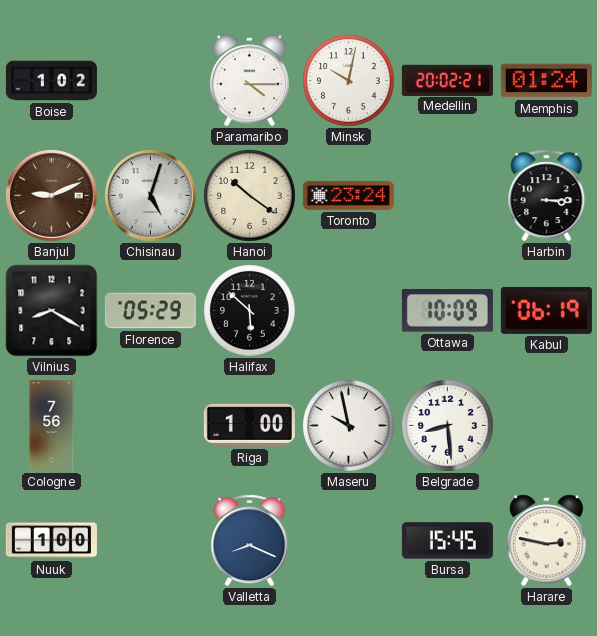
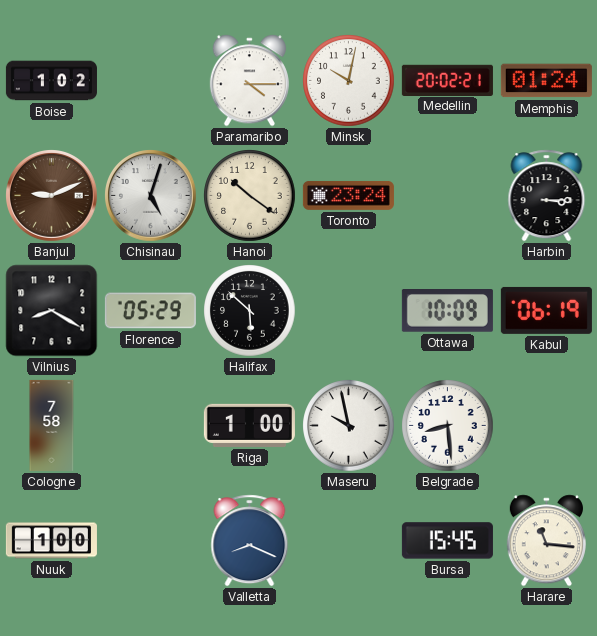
Cologne: 7:56 -> 7:58
Harare: 2:47 -> 11:16
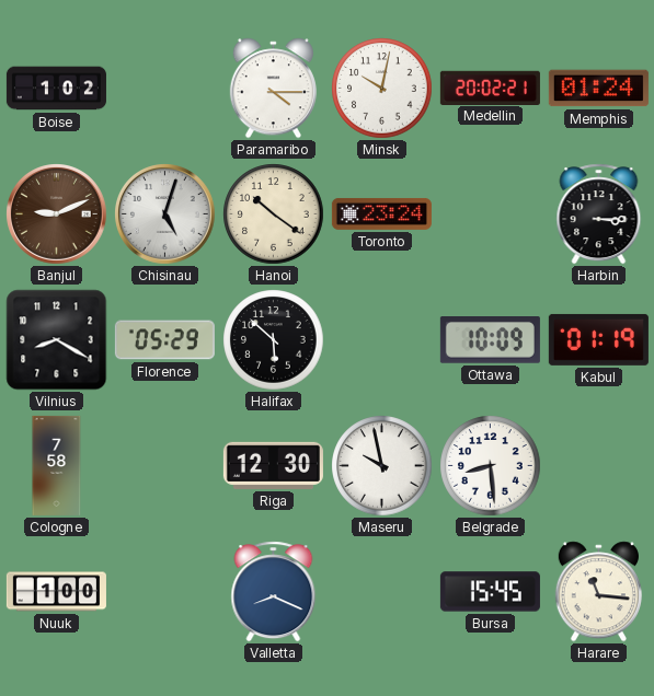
Kabul: 06:19 -> 01:19
Riga: 1:00 -> 12:30
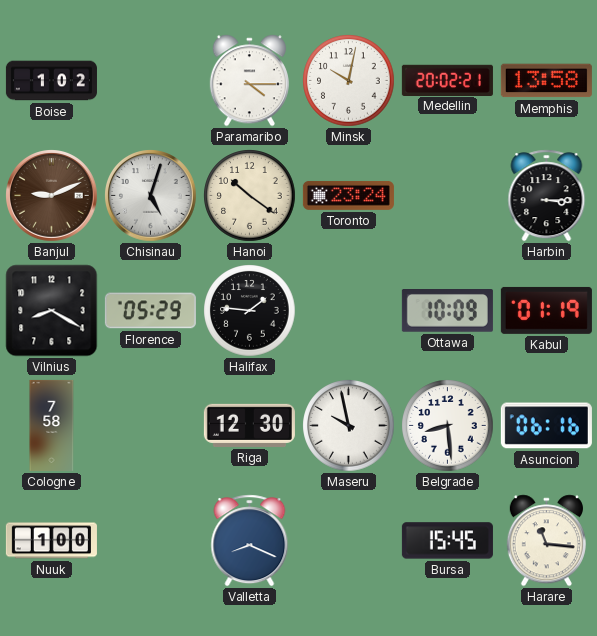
Memphis: 01:24 -> 13:58
Halifax: 5:52 -> 1:46
Asuncion: none -> 06:16
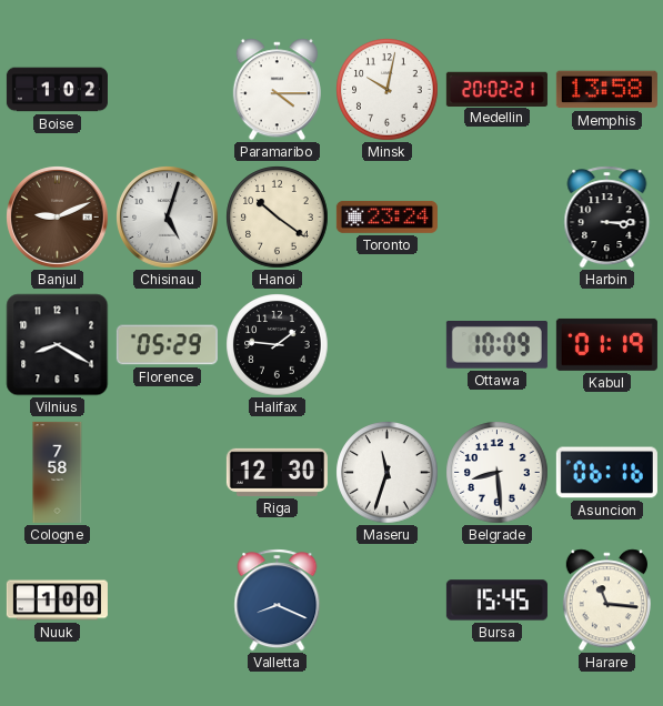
Maseru: 9:58 -> 11:33
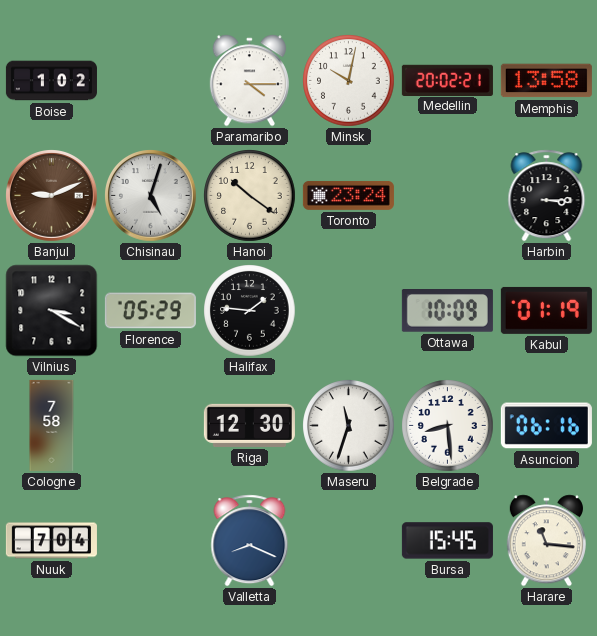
Vilnius: 8:20 -> 3:20
Nuuk: 1:00 -> 7:04
